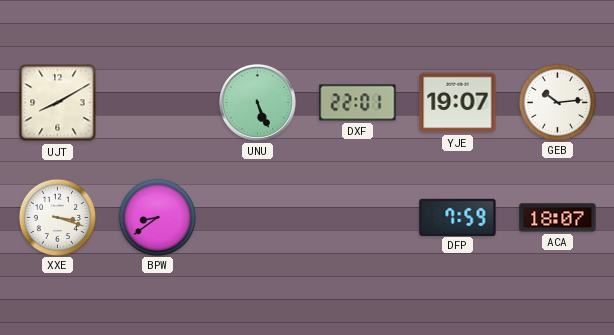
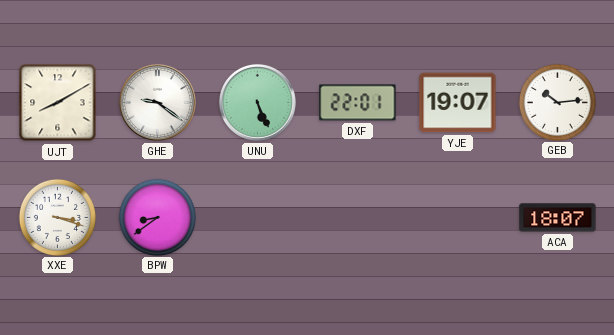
GHE: none -> 9:21
DFP: 7:59 -> none
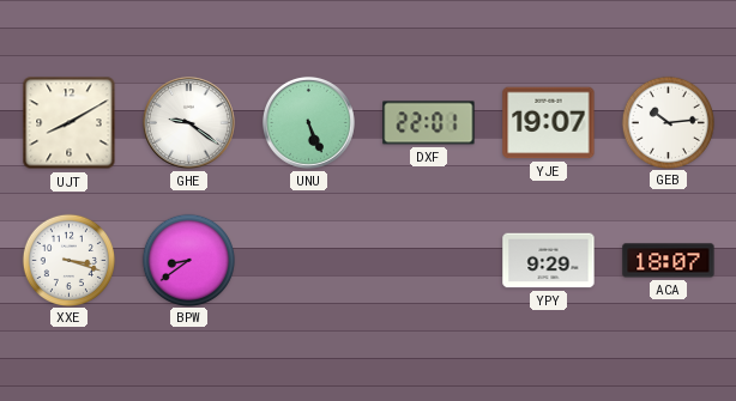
YPY: none -> 9:29
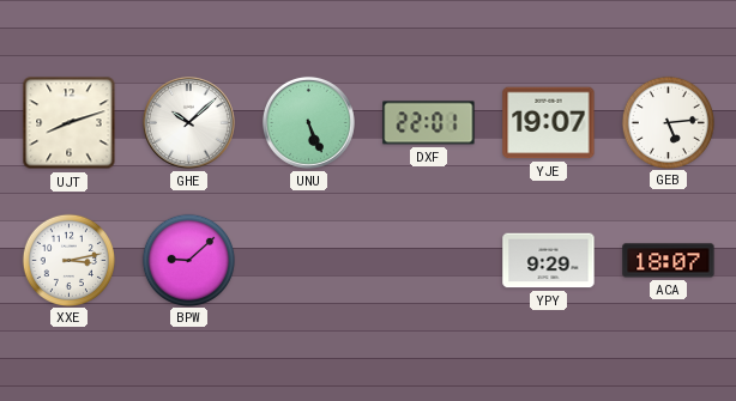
UJT: 8:10 -> 8:12
GHE: 9:21 -> 10:08
GEB: 10:14 -> 5:14
XXE: 3:18 -> 3:13
BPW: 8:39 -> 9:08
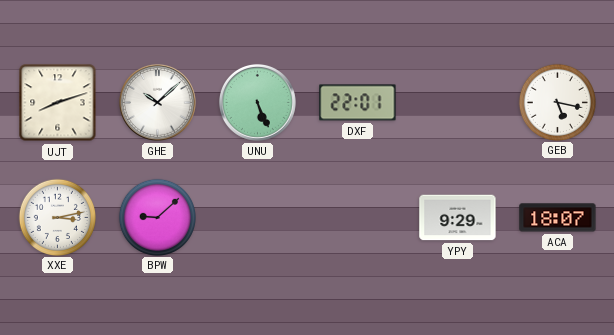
YJE: 19:07 -> none
GEB: 5:14 -> 5:17
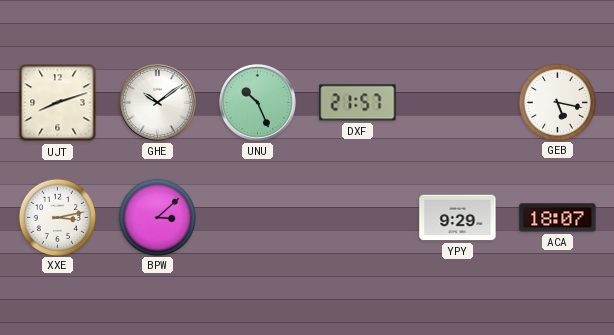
GHE: 10:08 -> 10:09
UNU: 5:26 -> 10:26
DXF: 22:01 -> 21:57
BPW: 9:08 -> 3:08
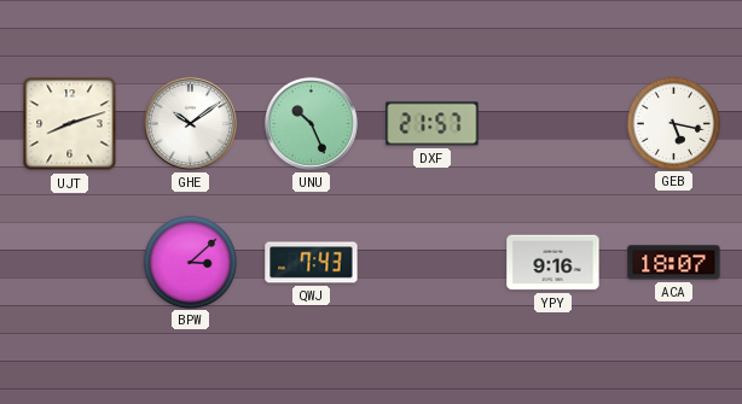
XXE: 3:13 -> none
QWJ: none -> 7:43
YPY: 9:29 -> 9:16
